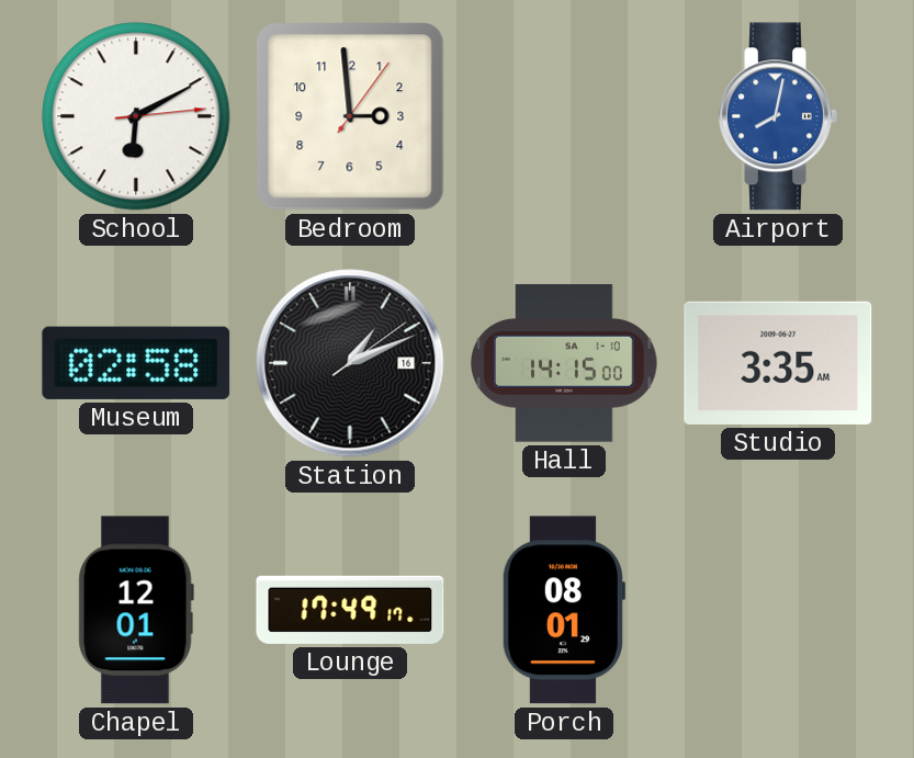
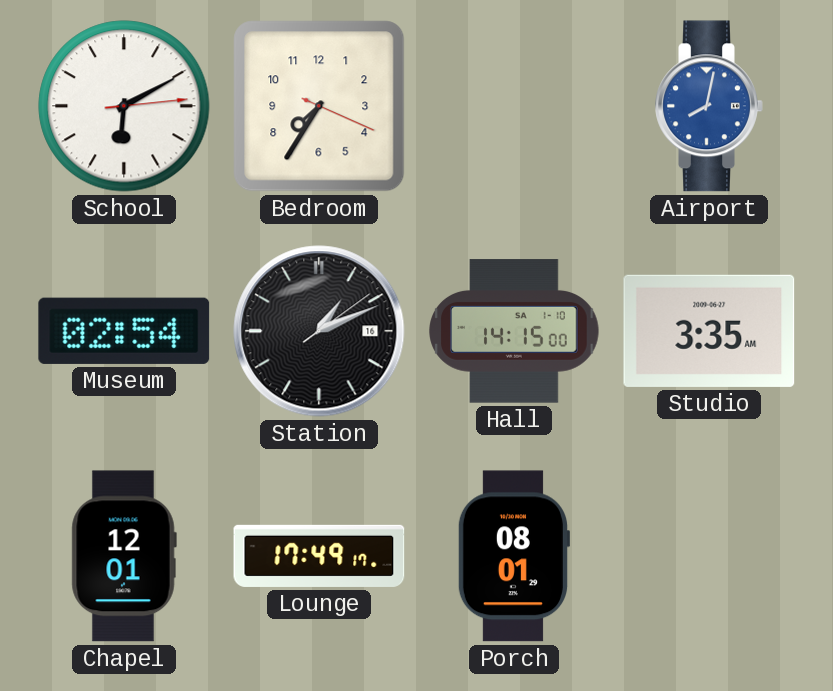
Bedroom: 2:59 -> 7:35
Museum: 02:58 -> 02:54
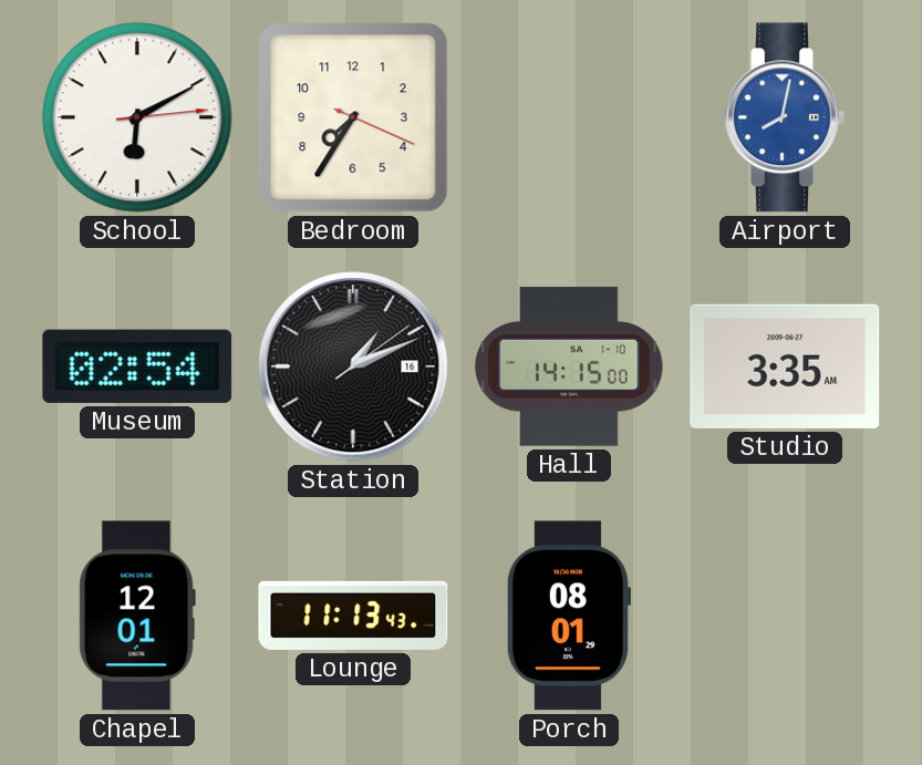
Lounge: 17:49 -> 11:13
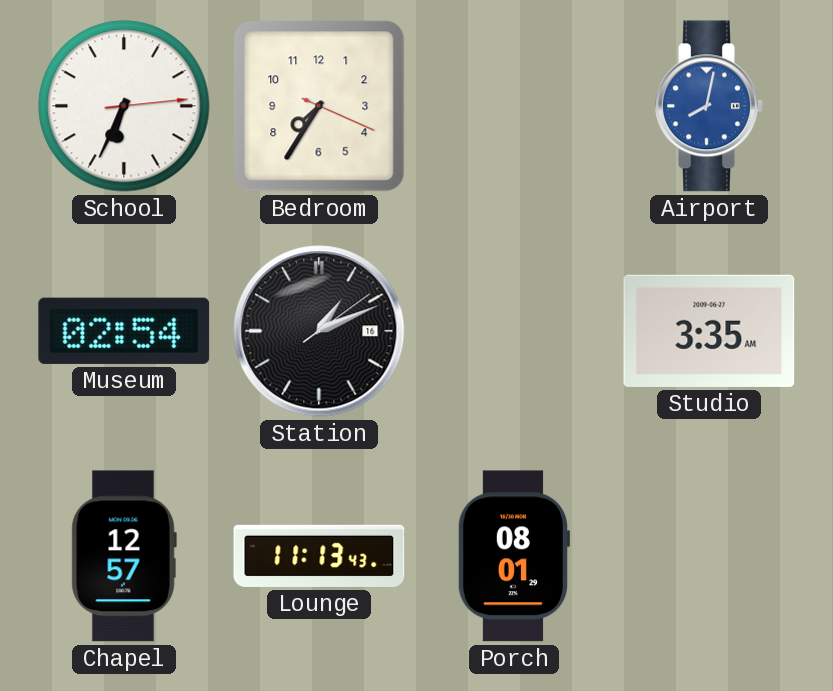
School: 6:10 -> 6:34
Hall: 14:15 -> none
Chapel: 12:01 -> 12:57
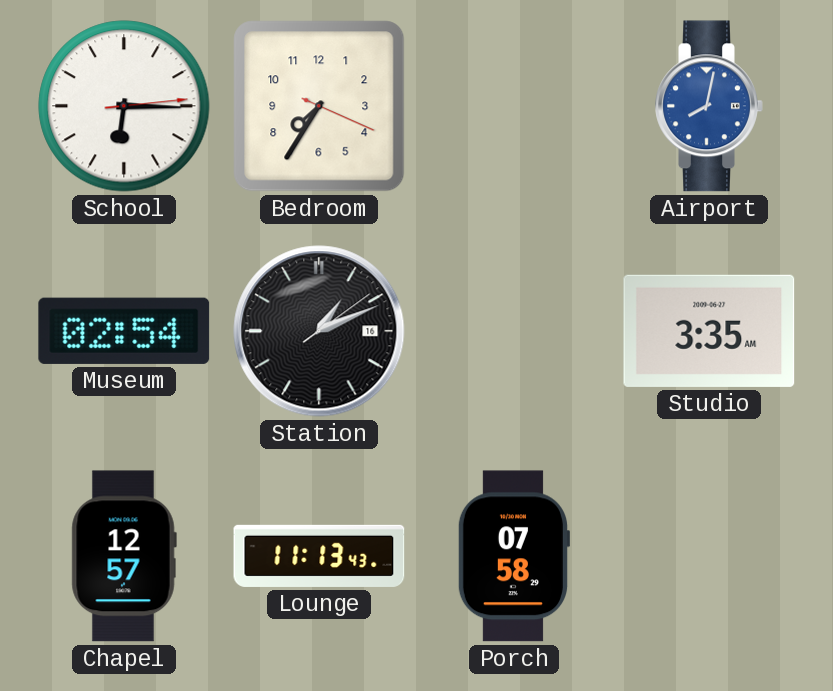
School: 6:34 -> 6:15
Porch: 08:01 -> 07:58
